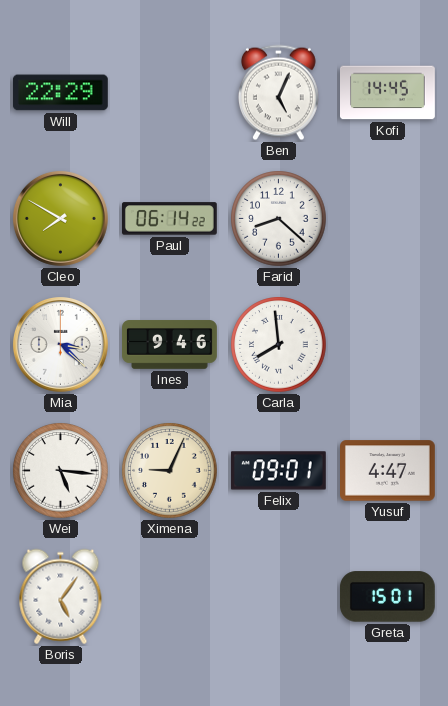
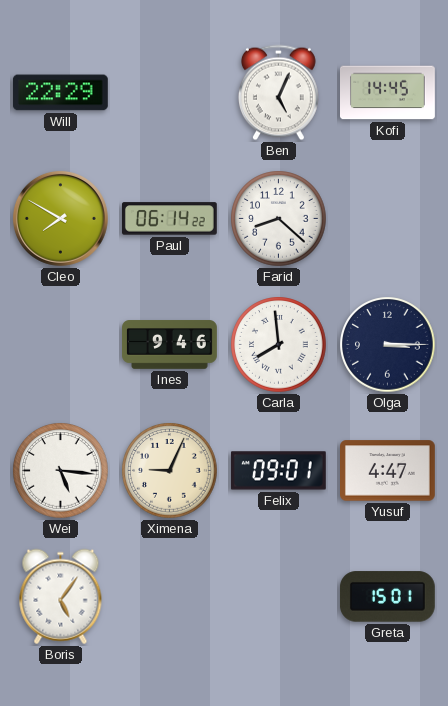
Mia: 3:22 -> none
Olga: none -> 3:15
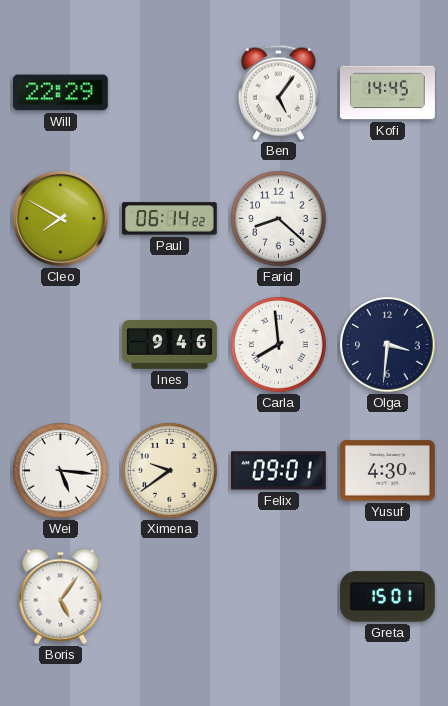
Ben: 5:04 -> 5:06
Olga: 3:15 -> 3:31
Ximena: 9:04 -> 9:39
Yusuf: 4:47 -> 4:30
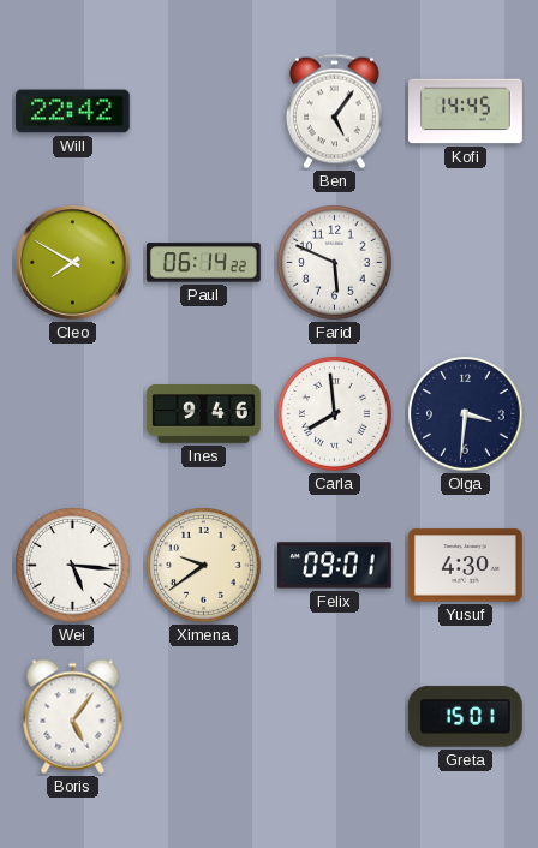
Will: 22:29 -> 22:42
Farid: 8:22 -> 5:49
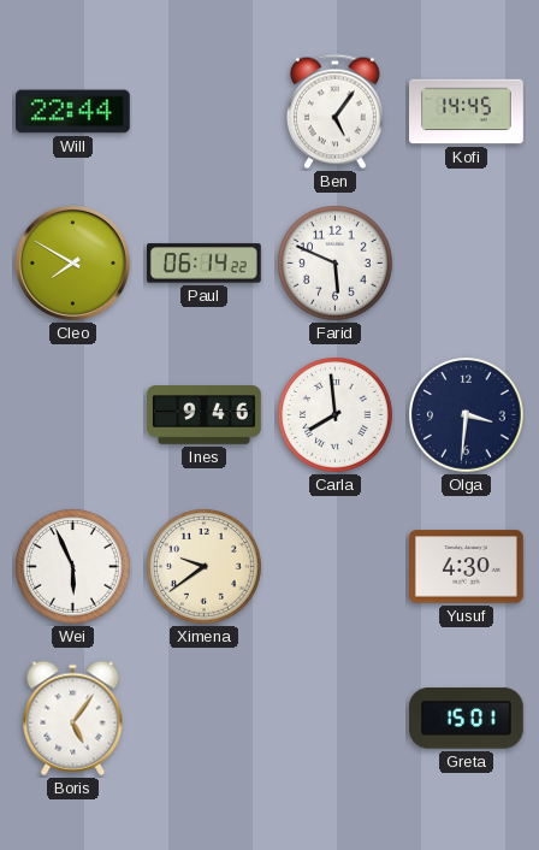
Will: 22:42 -> 22:44
Wei: 5:16 -> 5:56
Felix: 09:01 -> none
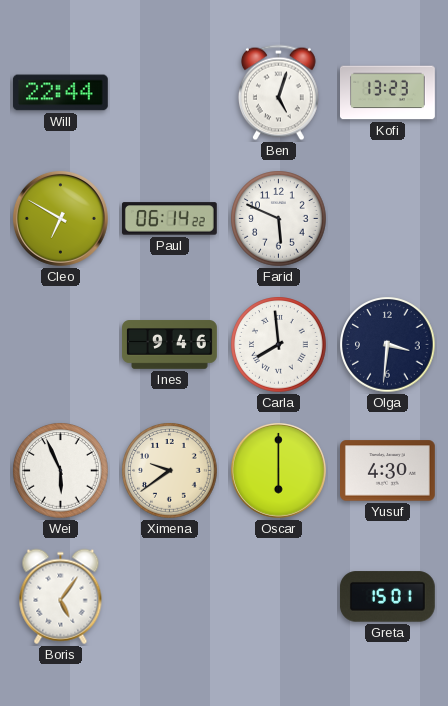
Ben: 5:06 -> 5:03
Kofi: 14:45 -> 13:23
Cleo: 7:50 -> 6:50
Oscar: none -> 6:00
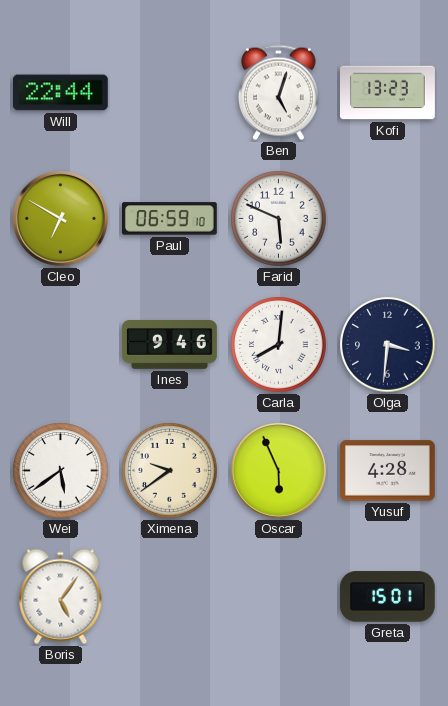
Paul: 06:14 -> 06:59
Carla: 7:59 -> 8:01
Wei: 5:56 -> 5:39
Oscar: 6:00 -> 5:56
Yusuf: 4:30 -> 4:28
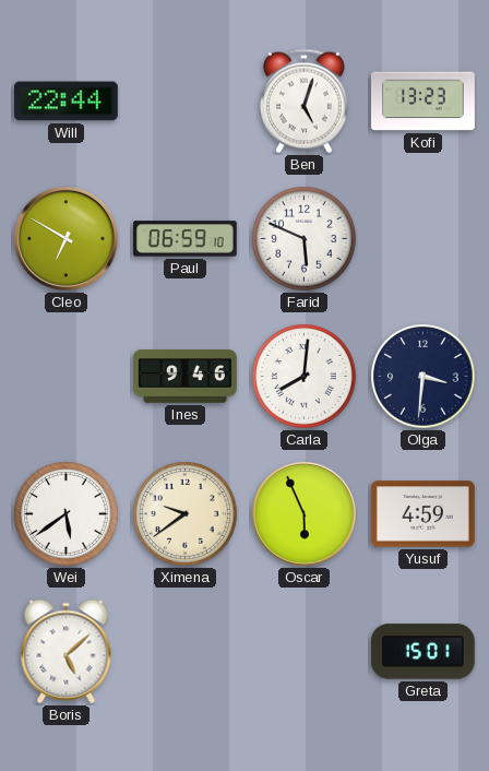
Yusuf: 4:28 -> 4:59
Boris: 5:06 -> 5:08
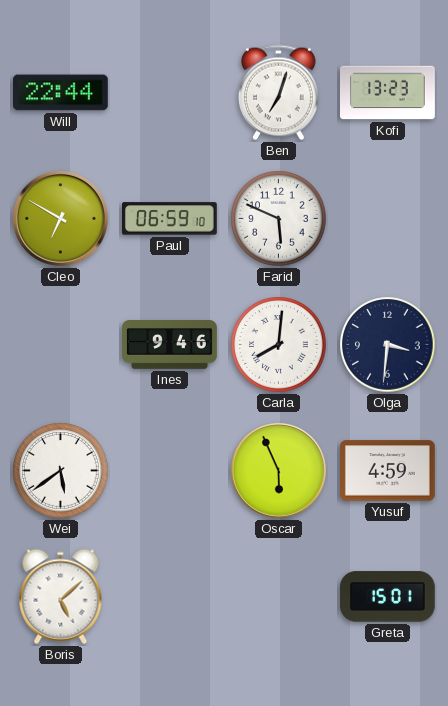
Ben: 5:03 -> 7:03
Ximena: 9:39 -> none
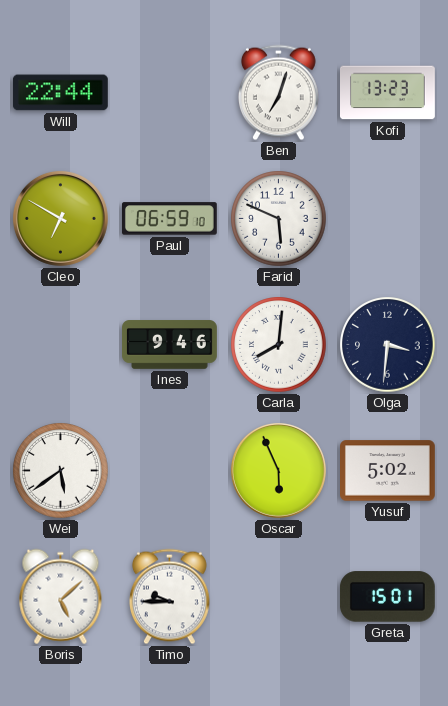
Yusuf: 4:59 -> 5:02
Timo: none -> 9:45
